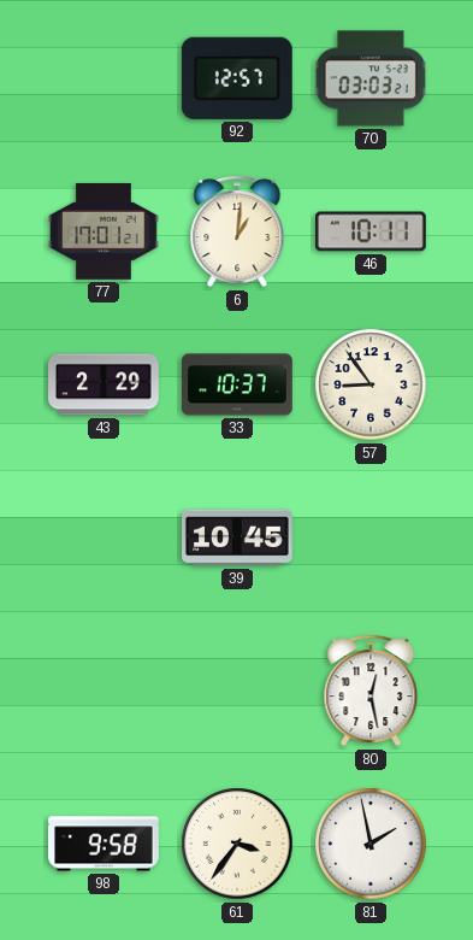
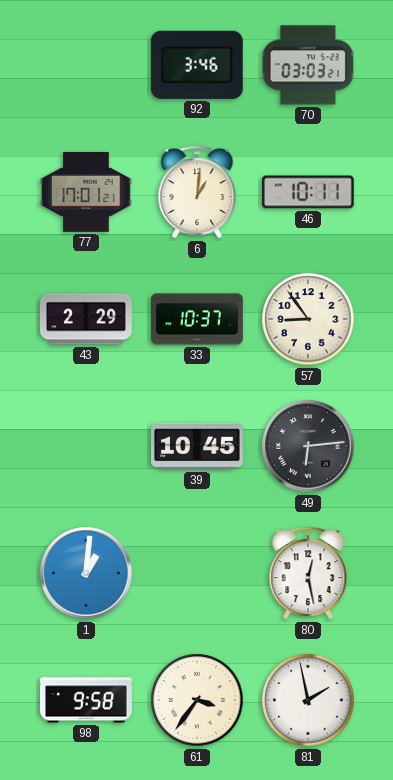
92: 12:57 -> 3:46
49: none -> 6:14
1: none -> 1:01
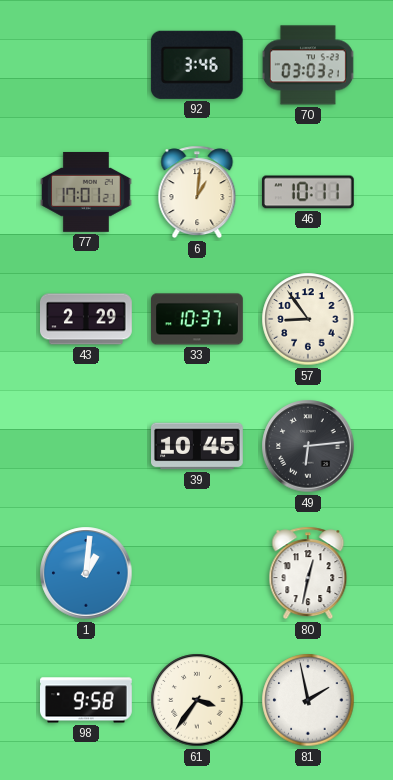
80: 12:28 -> 12:32
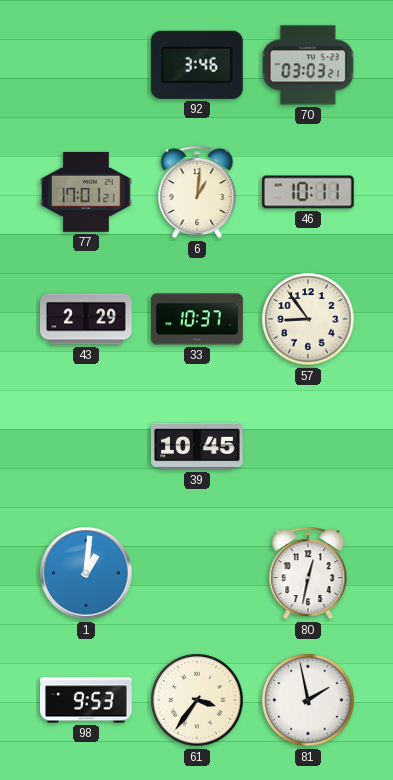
49: 6:14 -> none
98: 9:58 -> 9:53
